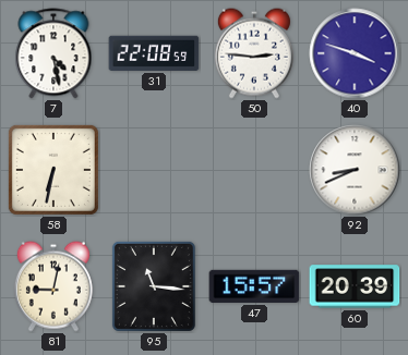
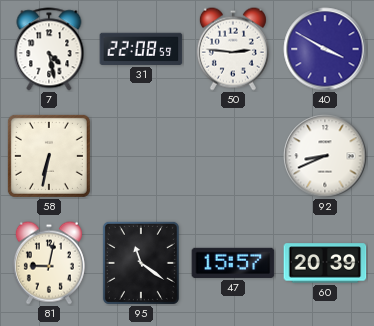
40: 3:48 -> 3:50
95: 11:16 -> 11:21
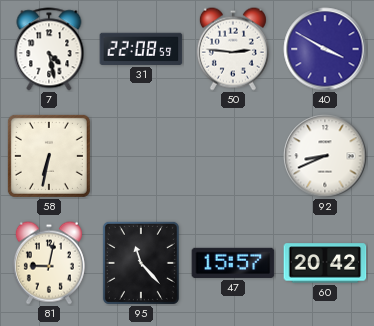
95: 11:21 -> 11:23
60: 20:39 -> 20:42
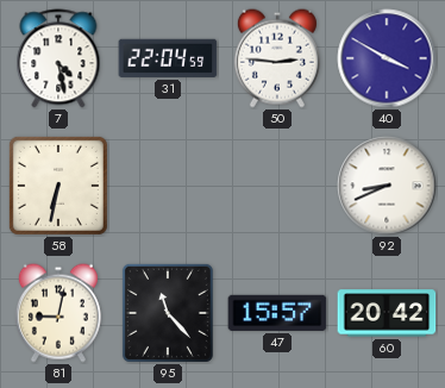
31: 22:08 -> 22:04
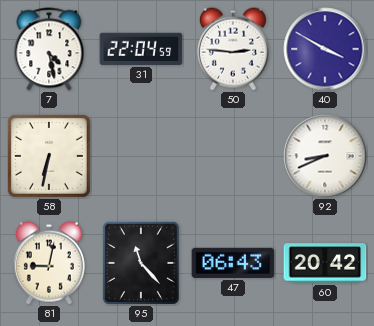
47: 15:57 -> 06:43
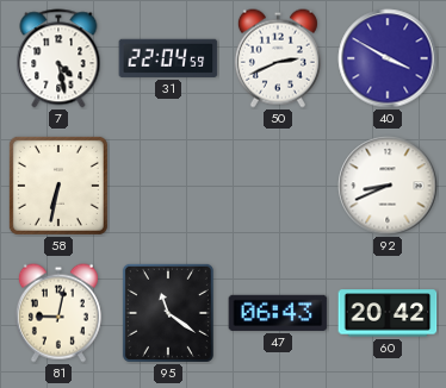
50: 2:46 -> 2:41
95: 11:23 -> 11:21
